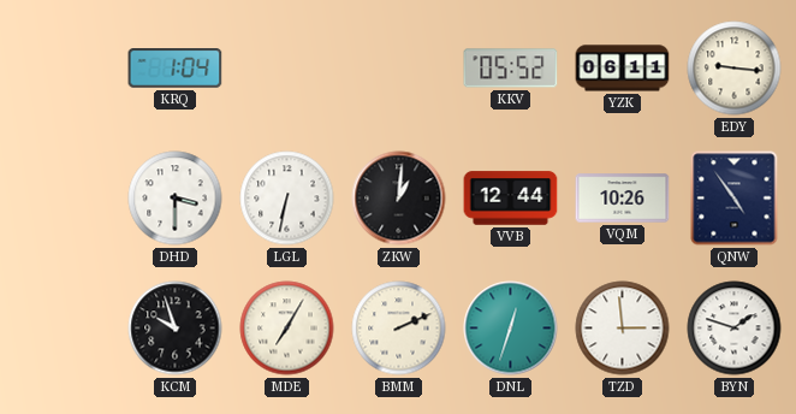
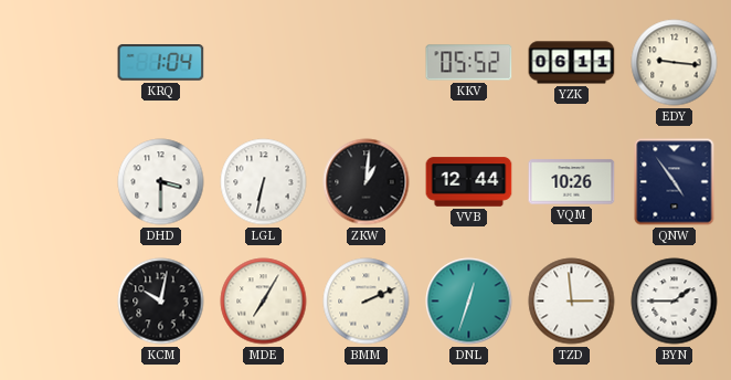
KCM: 9:57 -> 10:02
BYN: 1:48 -> 1:45
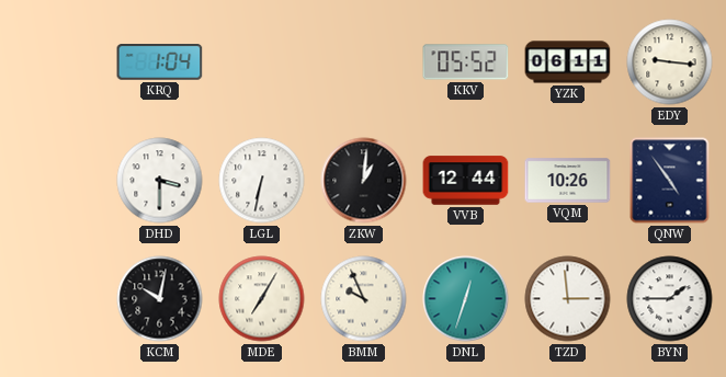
BMM: 2:11 -> 9:56
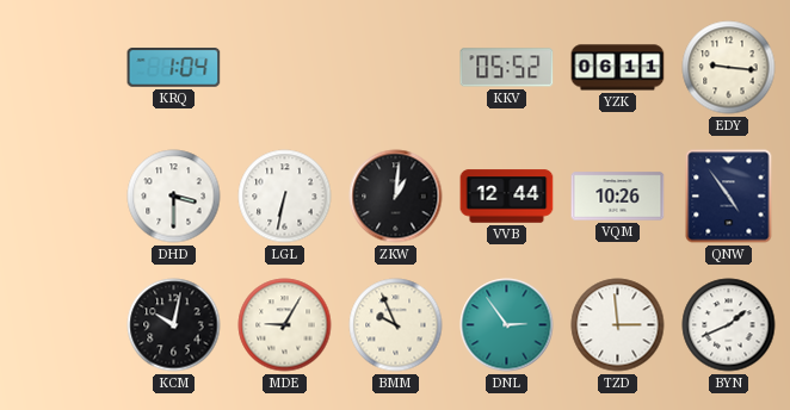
MDE: 7:05 -> 9:05
DNL: 12:33 -> 2:54
BYN: 1:45 -> 1:41
